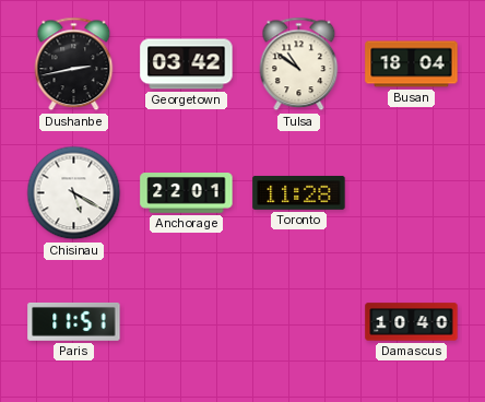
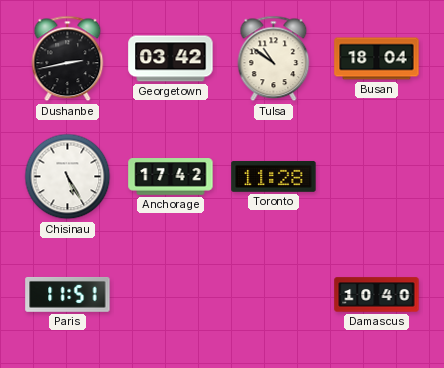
Chisinau: 5:20 -> 5:25
Anchorage: 22:01 -> 17:42
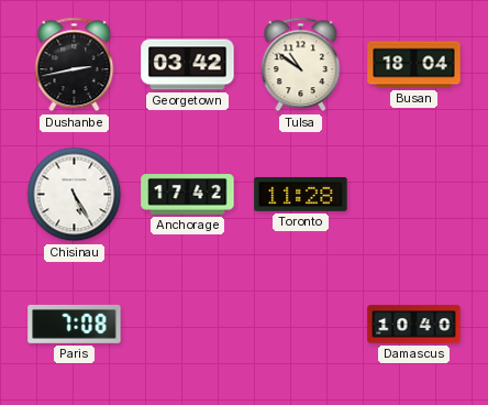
Paris: 11:51 -> 7:08
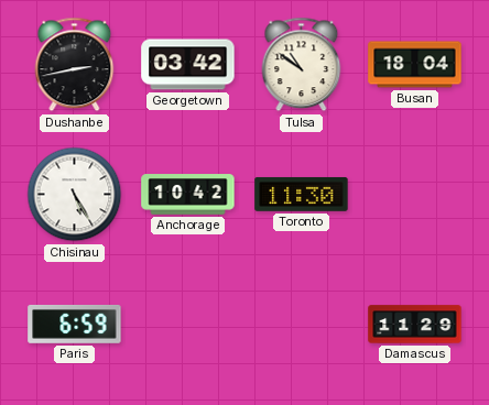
Anchorage: 17:42 -> 10:42
Toronto: 11:28 -> 11:30
Paris: 7:08 -> 6:59
Damascus: 10:40 -> 11:29
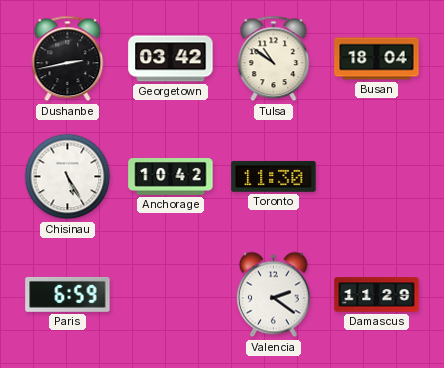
Valencia: none -> 2:21
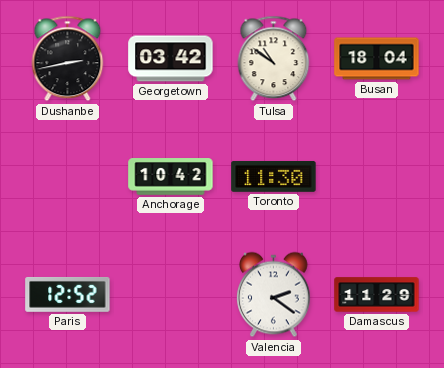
Chisinau: 5:25 -> none
Paris: 6:59 -> 12:52
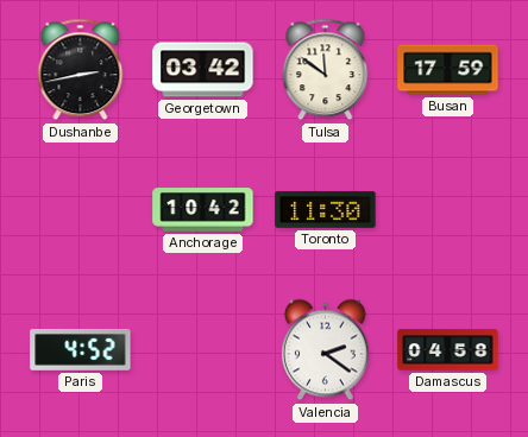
Tulsa: 10:51 -> 11:51
Busan: 18:04 -> 17:59
Paris: 12:52 -> 4:52
Damascus: 11:29 -> 04:58
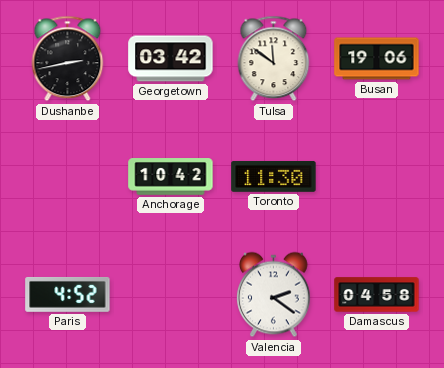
Busan: 17:59 -> 19:06
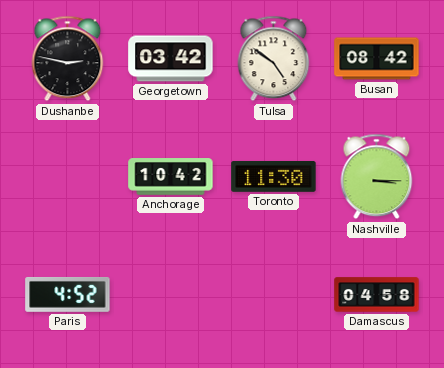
Dushanbe: 2:43 -> 2:47
Tulsa: 11:51 -> 4:51
Busan: 19:06 -> 08:42
Nashville: none -> 3:15
Valencia: 2:21 -> none
